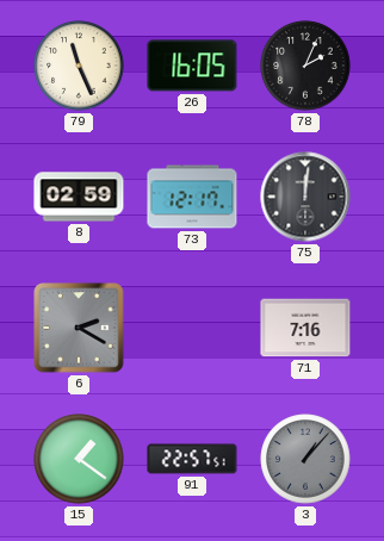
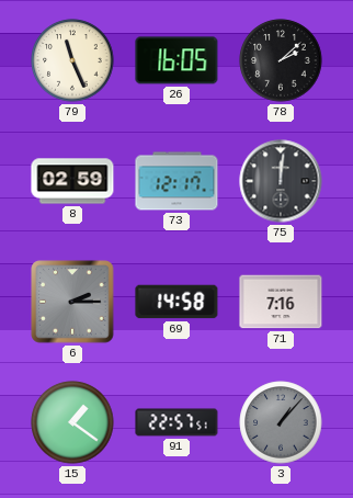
78: 2:04 -> 2:08
6: 2:20 -> 2:15
69: none -> 14:58
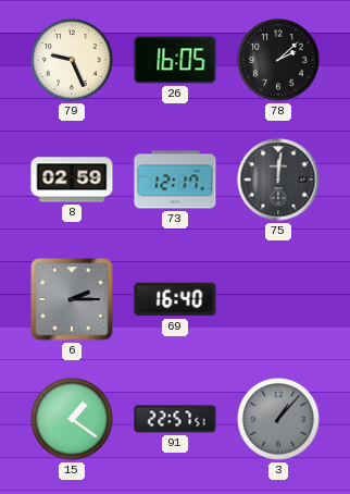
79: 11:26 -> 9:26
69: 14:58 -> 16:40
71: 7:16 -> none
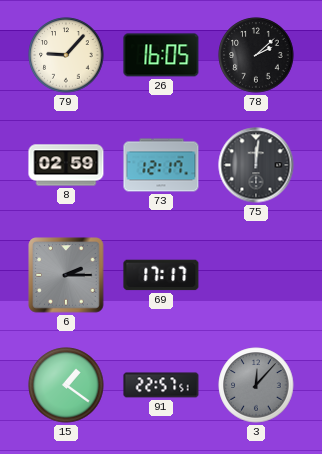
79: 9:26 -> 9:07
69: 16:40 -> 17:17
3: 1:07 -> 12:07
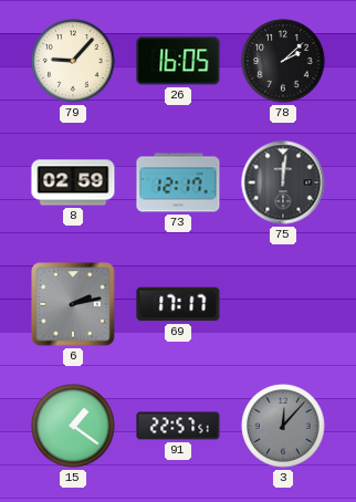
6: 2:15 -> 2:13
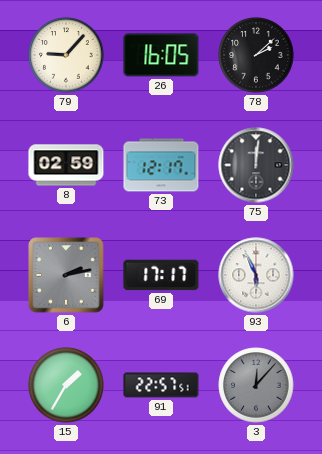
93: none -> 5:56
15: 1:21 -> 1:35
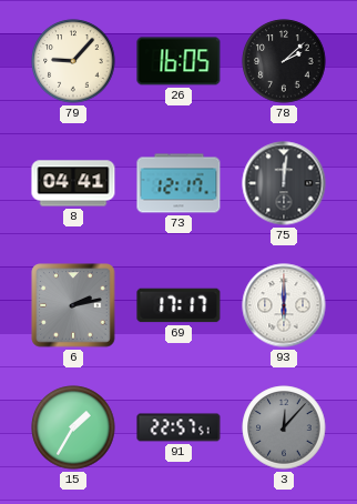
8: 02:59 -> 04:41
93: 5:56 -> 6:00
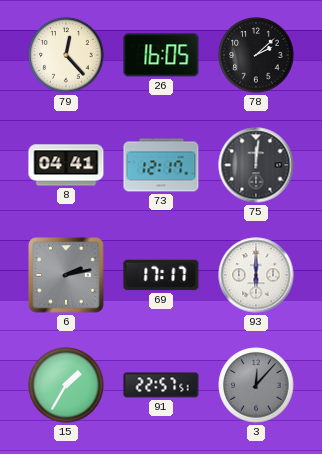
79: 9:07 -> 12:23
